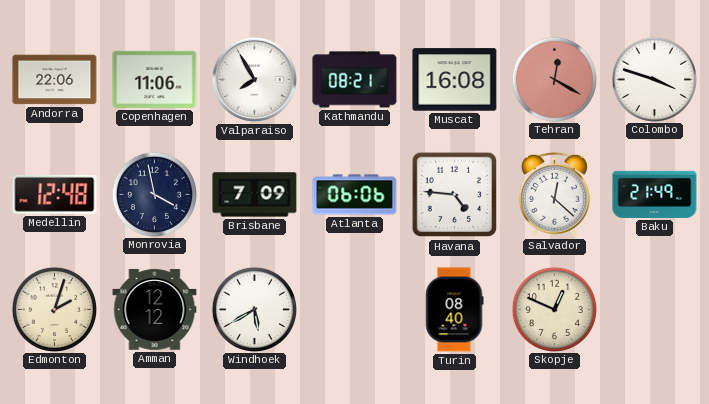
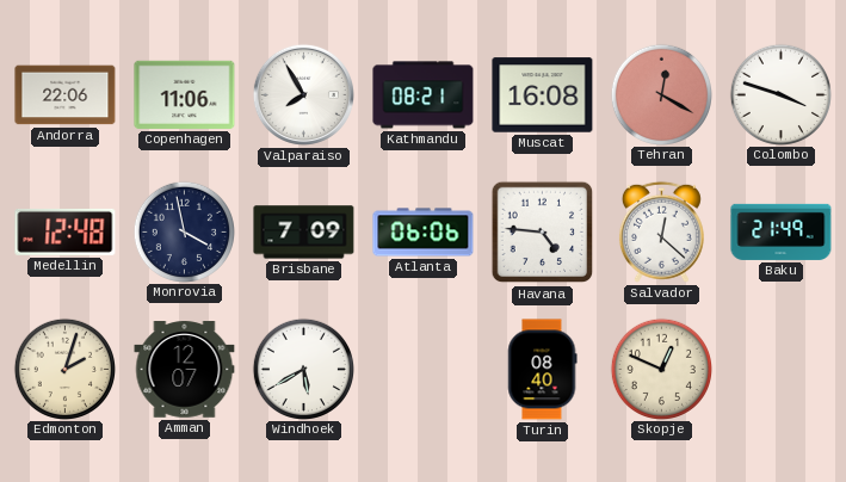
Amman: 12:12 -> 12:07
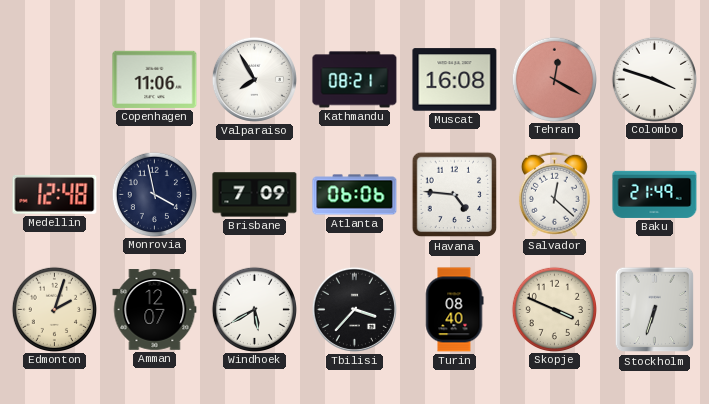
Andorra: 22:06 -> none
Tbilisi: none -> 3:37
Skopje: 12:49 -> 3:49
Stockholm: none -> 6:33
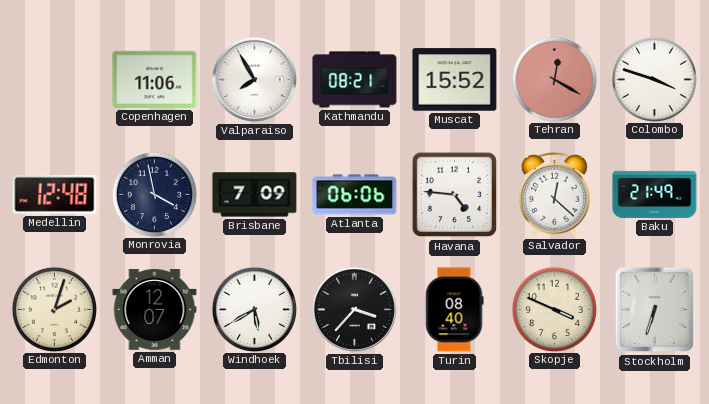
Muscat: 16:08 -> 15:52
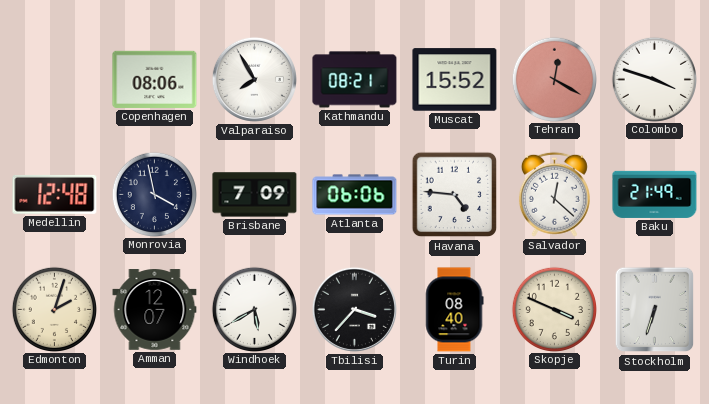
Copenhagen: 11:06 -> 08:06
